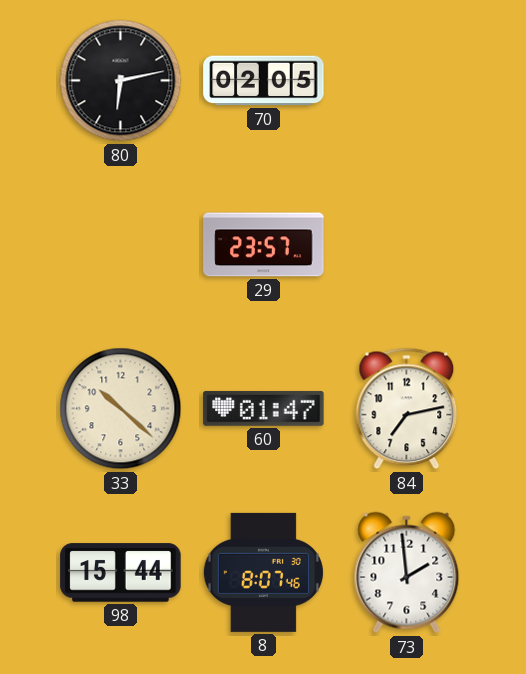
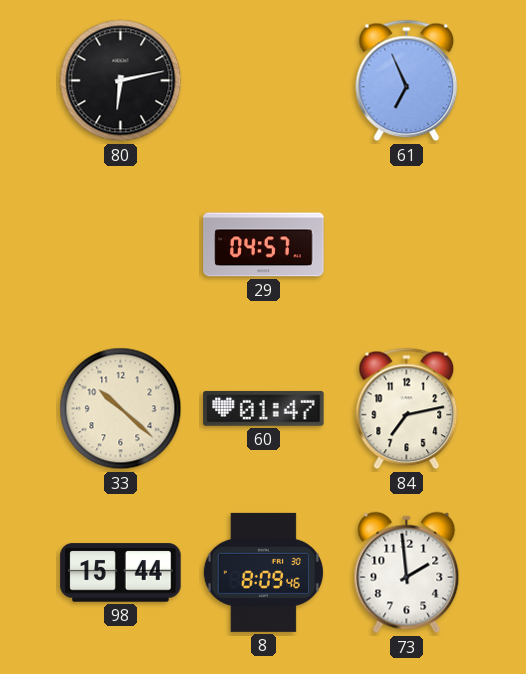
70: 02:05 -> none
61: none -> 6:56
29: 23:57 -> 04:57
8: 8:07 -> 8:09
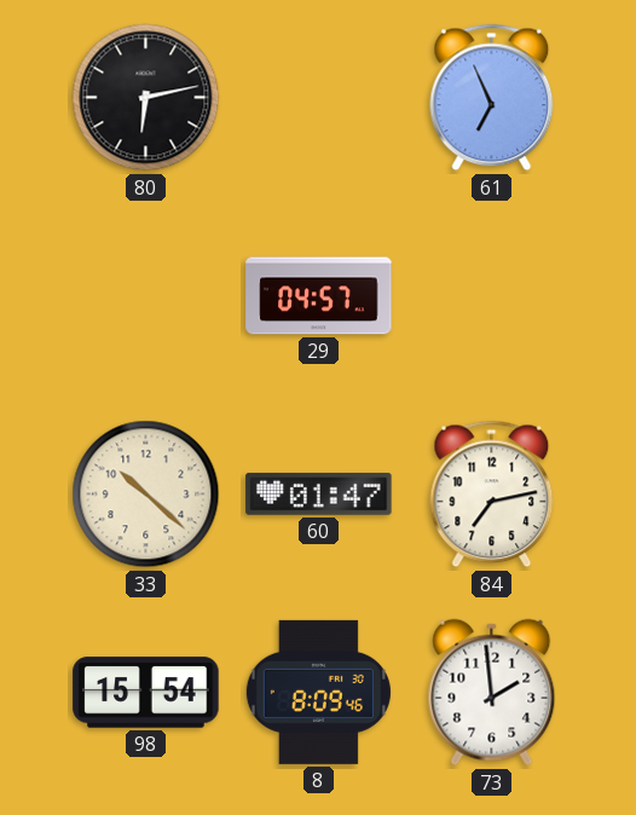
98: 15:44 -> 15:54
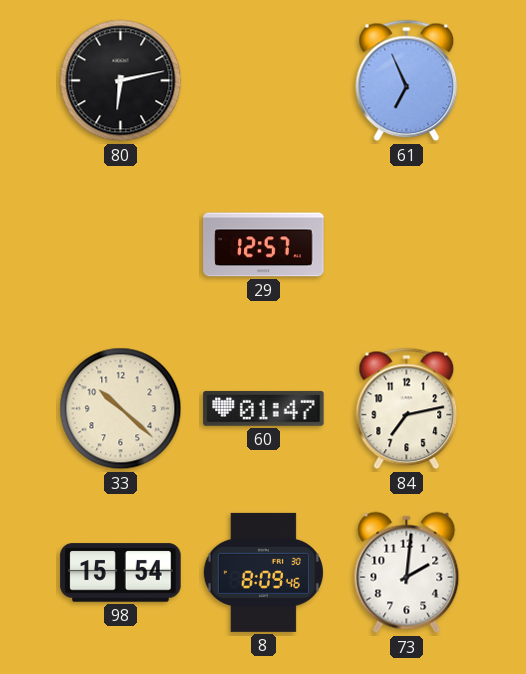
29: 04:57 -> 12:57
73: 1:59 -> 2:01
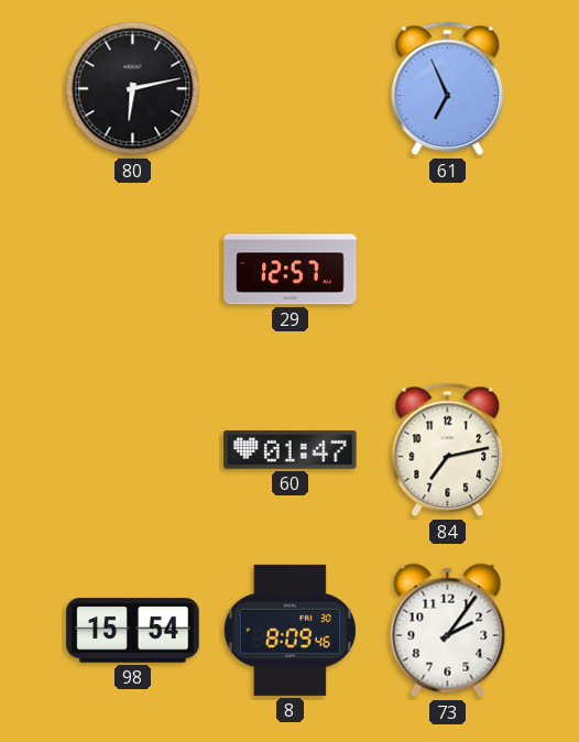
33: 10:22 -> none
73: 2:01 -> 2:06
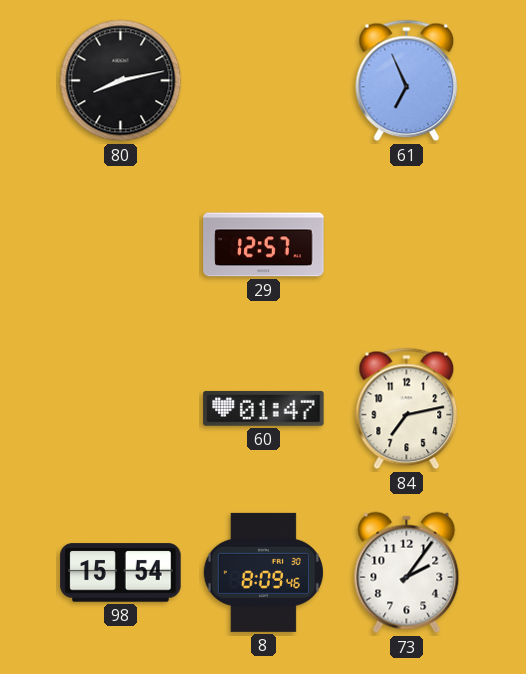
80: 6:13 -> 8:13
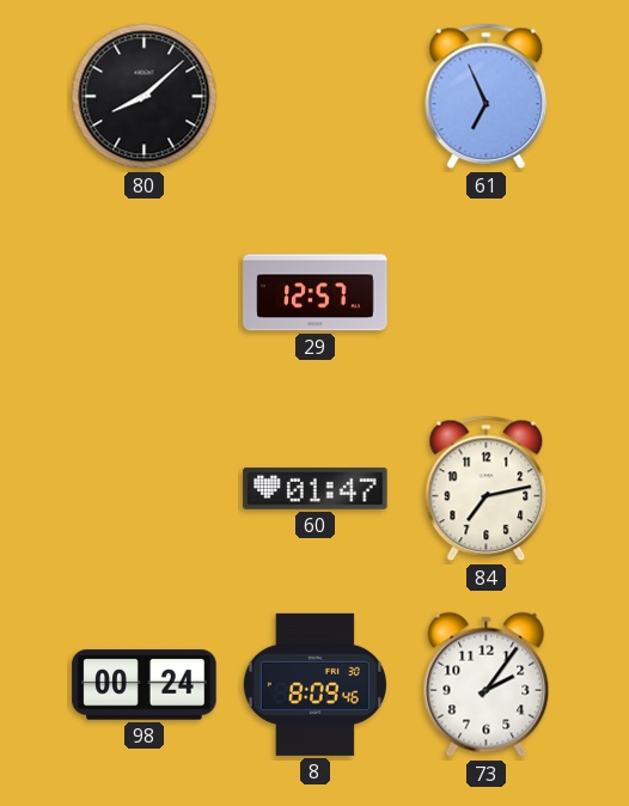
80: 8:13 -> 8:08
98: 15:54 -> 00:24
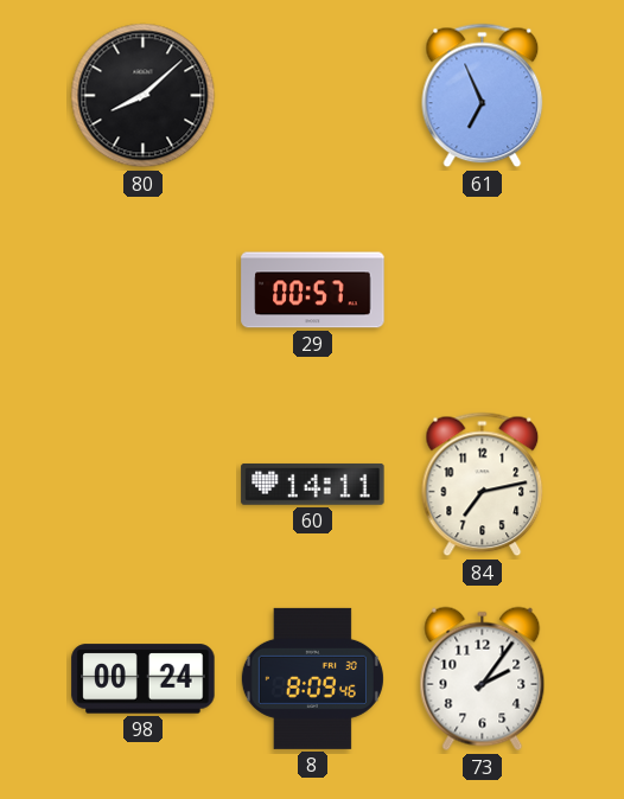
29: 12:57 -> 00:57
60: 01:47 -> 14:11
